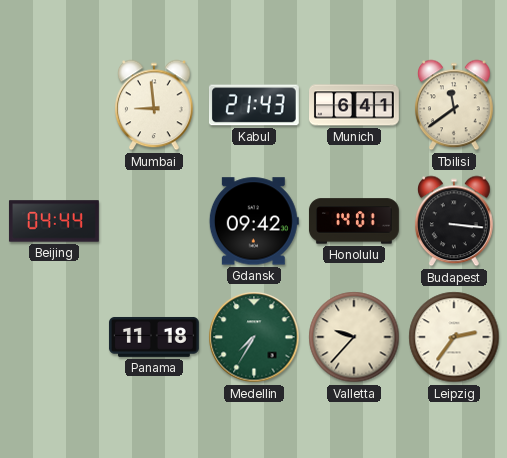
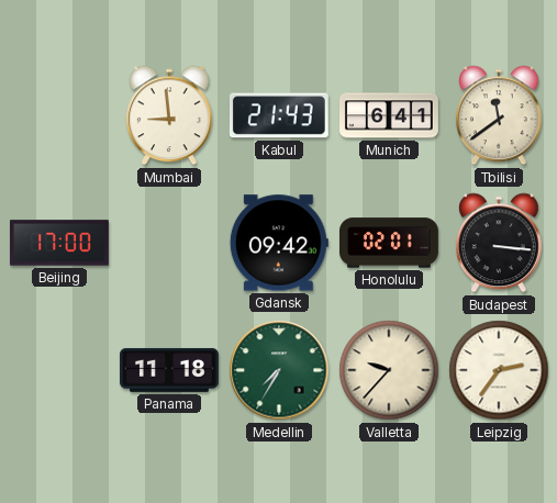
Beijing: 04:44 -> 17:00
Honolulu: 14:01 -> 02:01
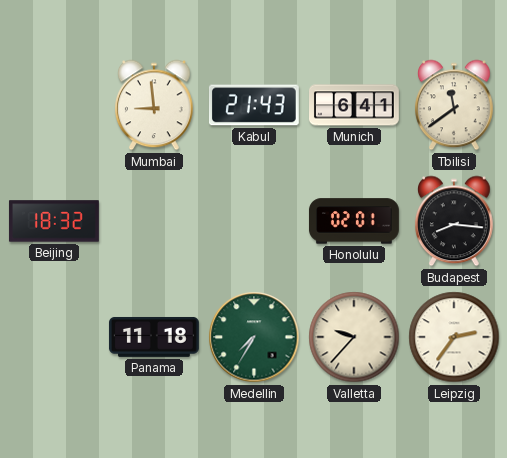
Beijing: 17:00 -> 18:32
Gdansk: 09:42 -> none
Budapest: 3:16 -> 8:16
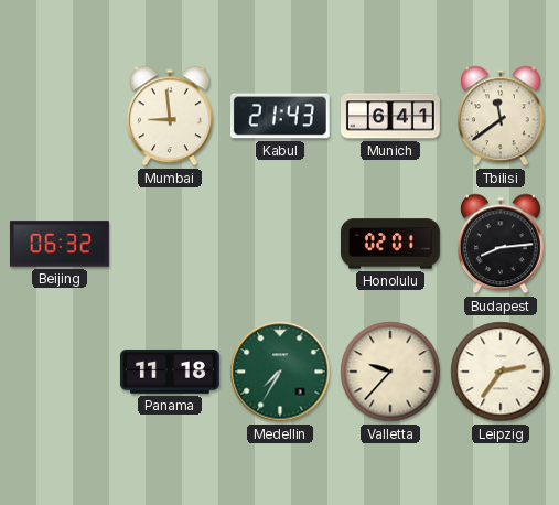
Beijing: 18:32 -> 06:32
Budapest: 8:16 -> 8:14
